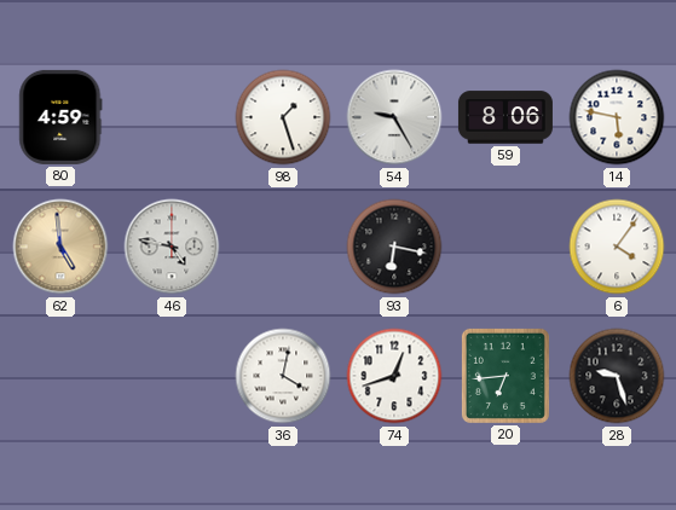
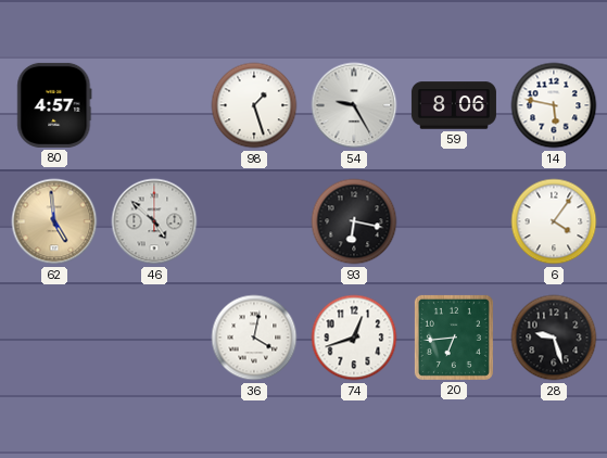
80: 4:59 -> 4:57
46: 4:47 -> 4:52
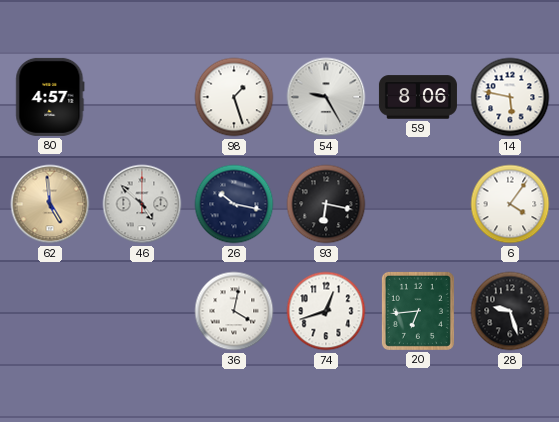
26: none -> 10:17
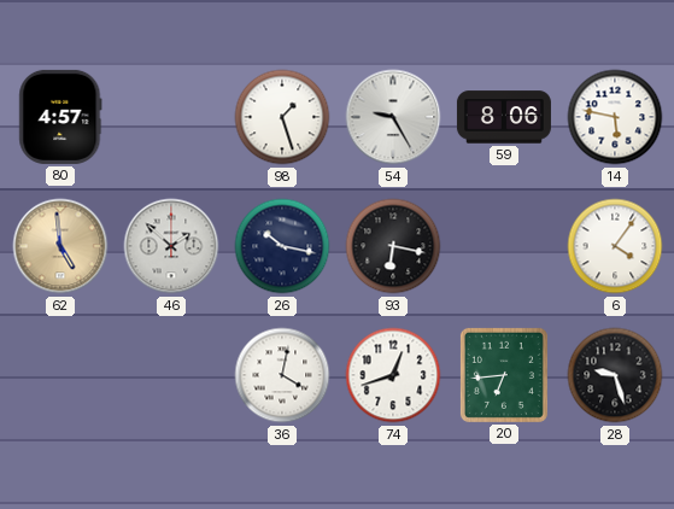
46: 4:52 -> 1:52
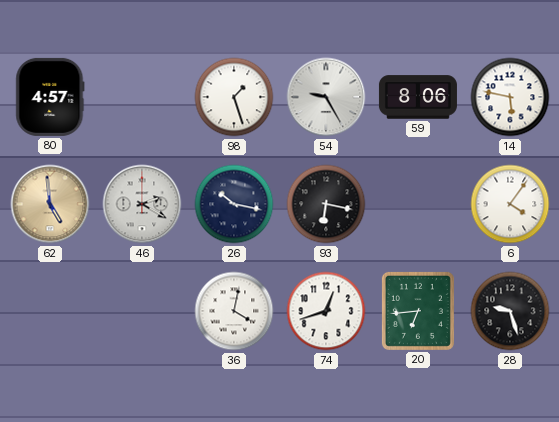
46: 1:52 -> 2:20
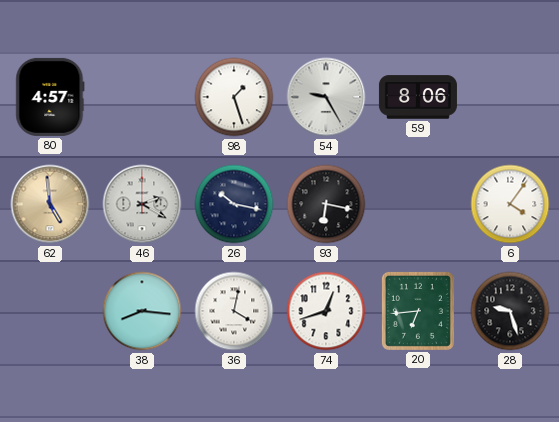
14: 5:47 -> none
38: none -> 8:16
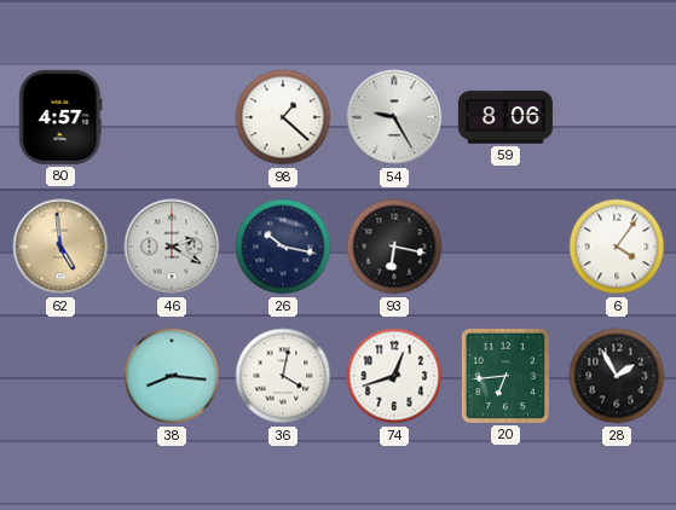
98: 1:27 -> 1:22
28: 9:27 -> 1:55
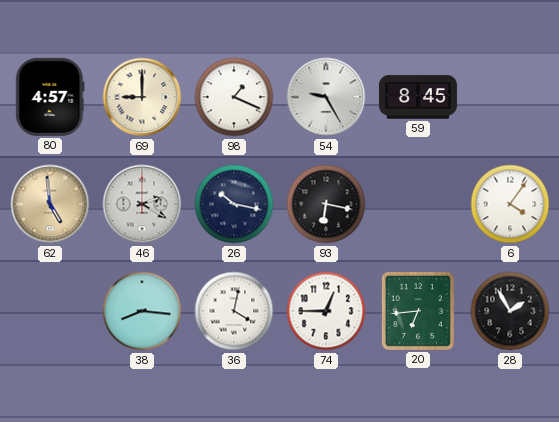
69: none -> 9:00
98: 1:22 -> 1:19
59: 8:06 -> 8:45
74: 12:42 -> 12:45
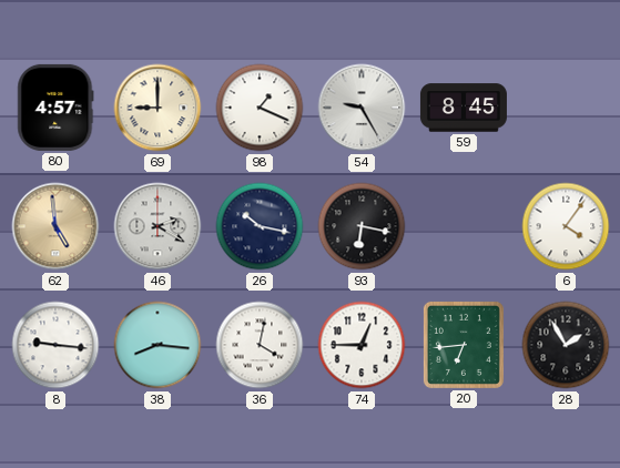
8: none -> 9:16
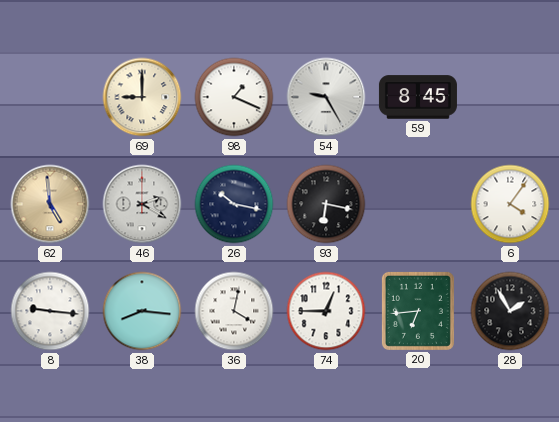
80: 4:57 -> none
